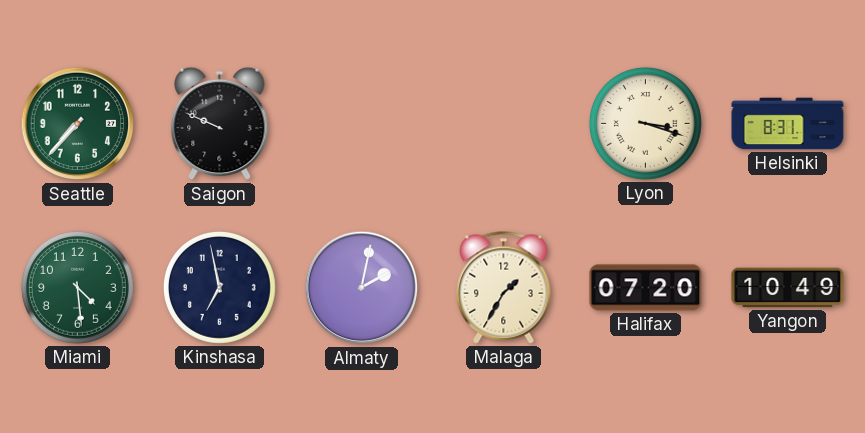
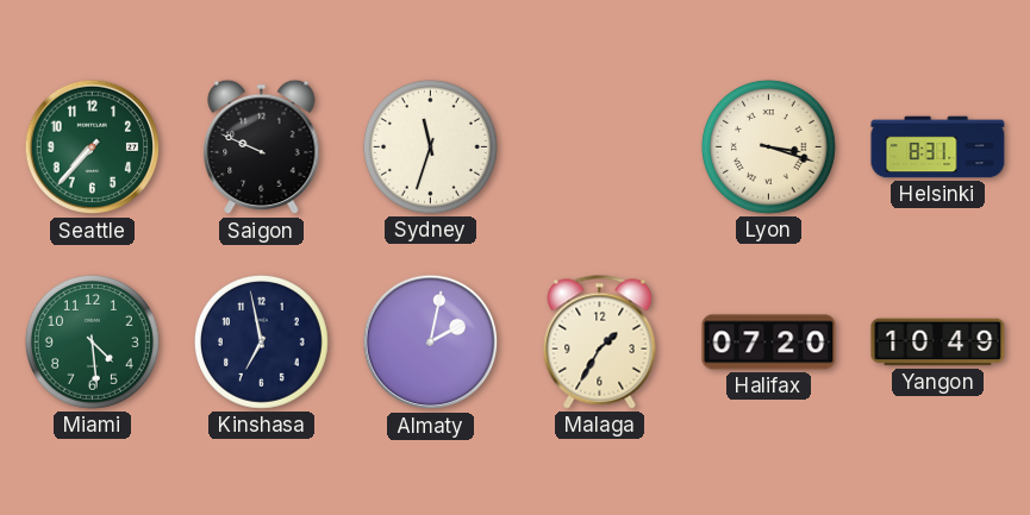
Sydney: none -> 11:33
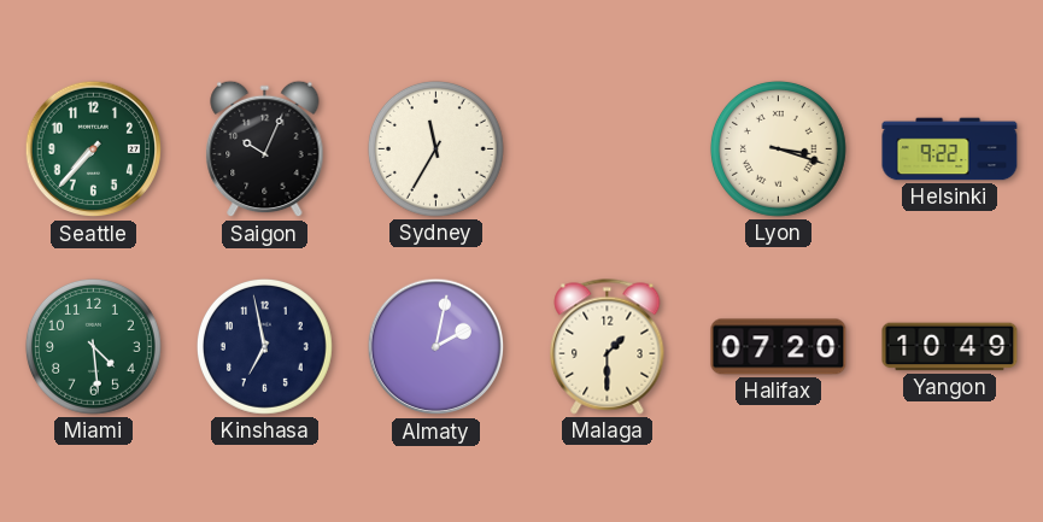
Saigon: 9:49 -> 10:04
Sydney: 11:33 -> 11:35
Helsinki: 8:31 -> 9:22
Malaga: 1:35 -> 1:30
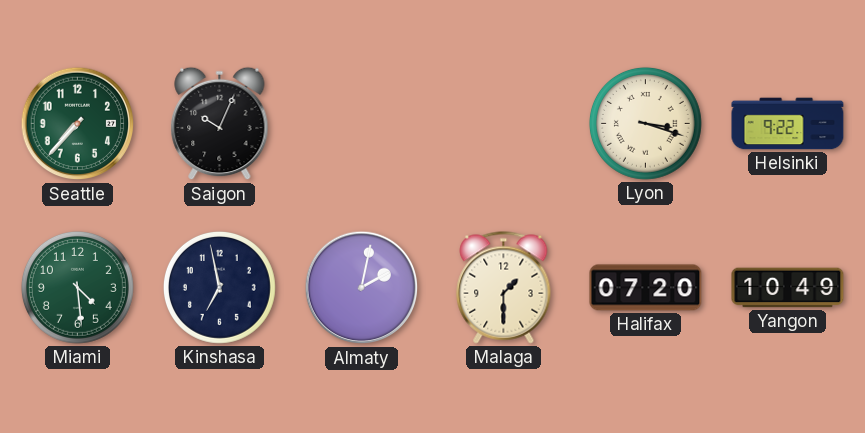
Sydney: 11:35 -> none
